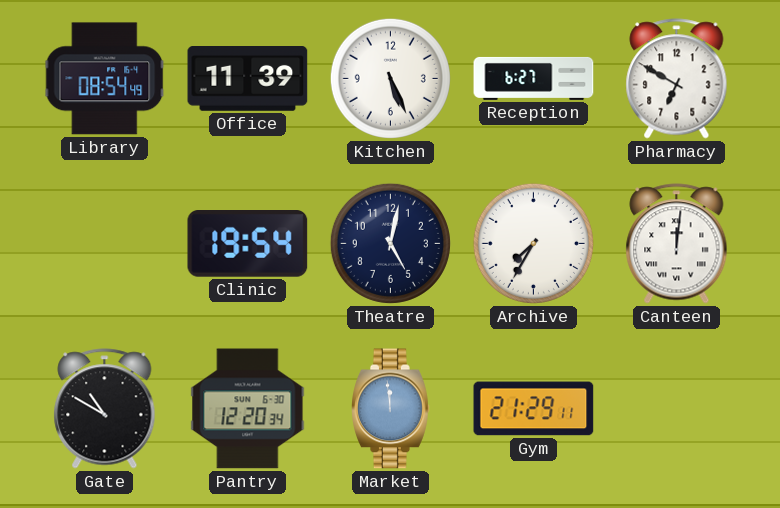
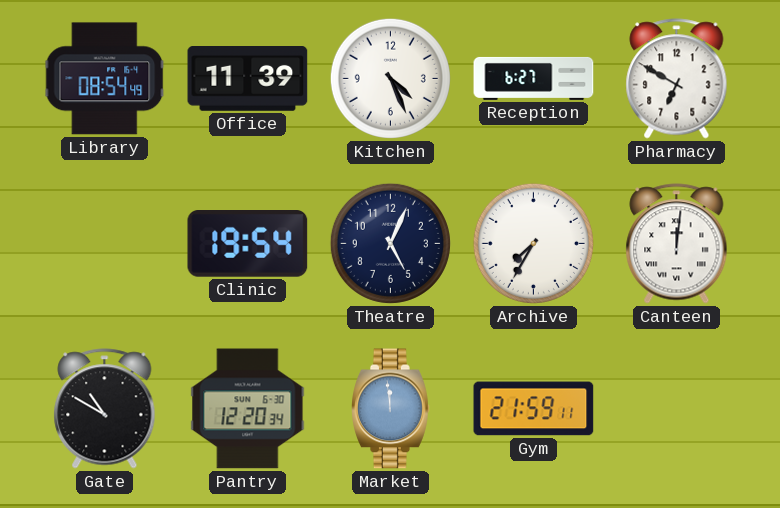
Kitchen: 5:26 -> 4:26
Theatre: 5:02 -> 5:04
Gym: 21:29 -> 21:59
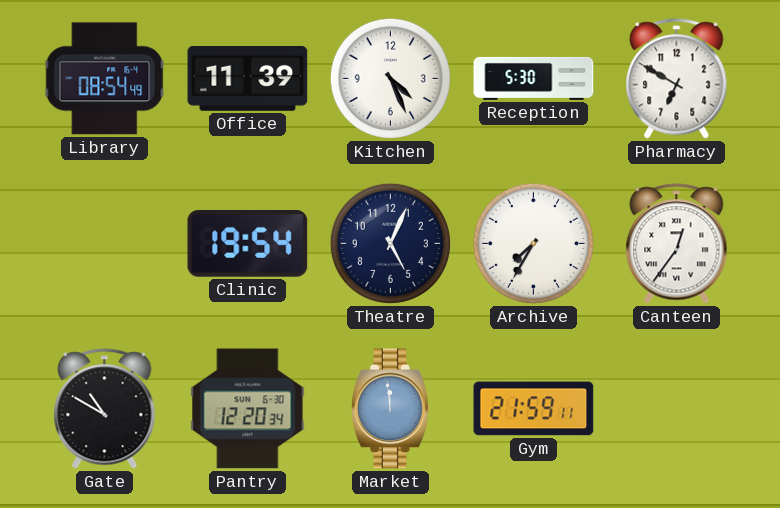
Reception: 6:27 -> 5:30
Canteen: 12:01 -> 12:36
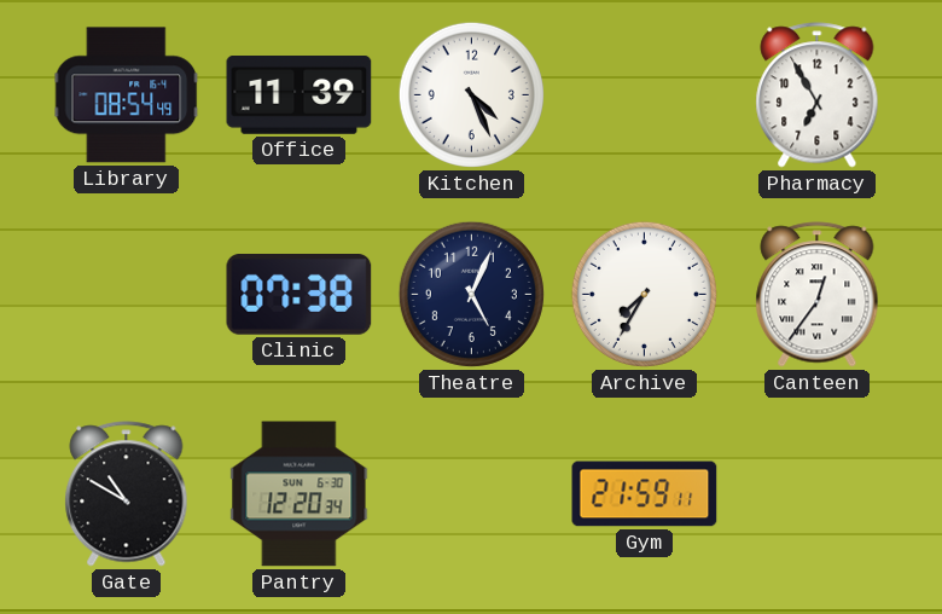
Reception: 5:30 -> none
Pharmacy: 6:50 -> 6:55
Clinic: 19:54 -> 07:38
Market: 11:59 -> none
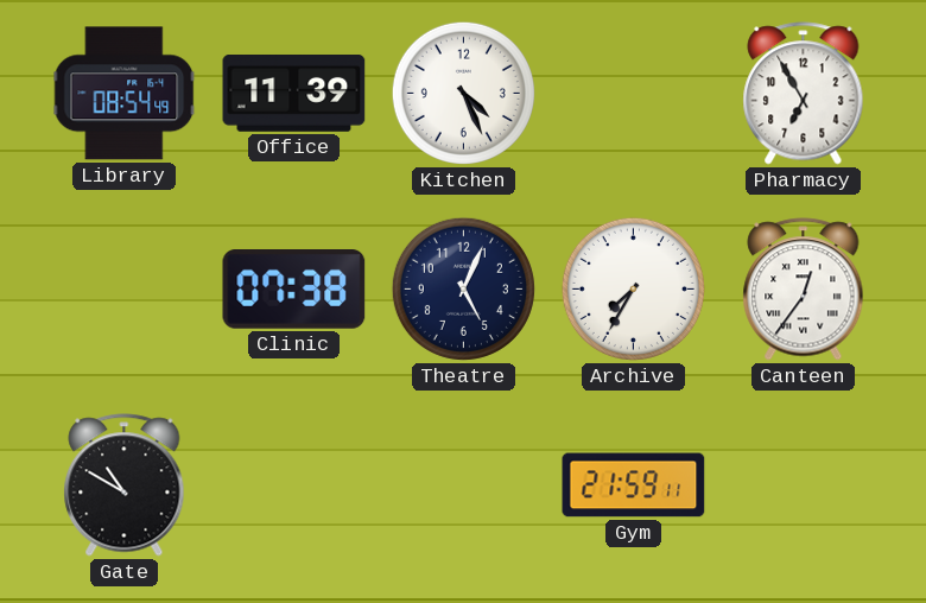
Pantry: 12:20 -> none
